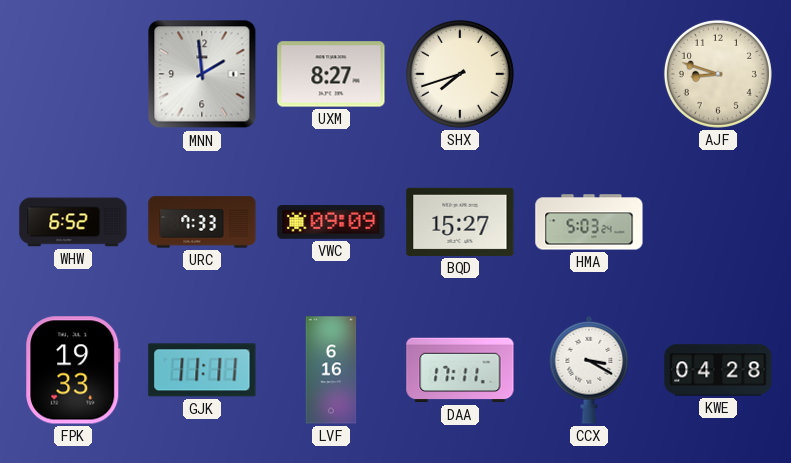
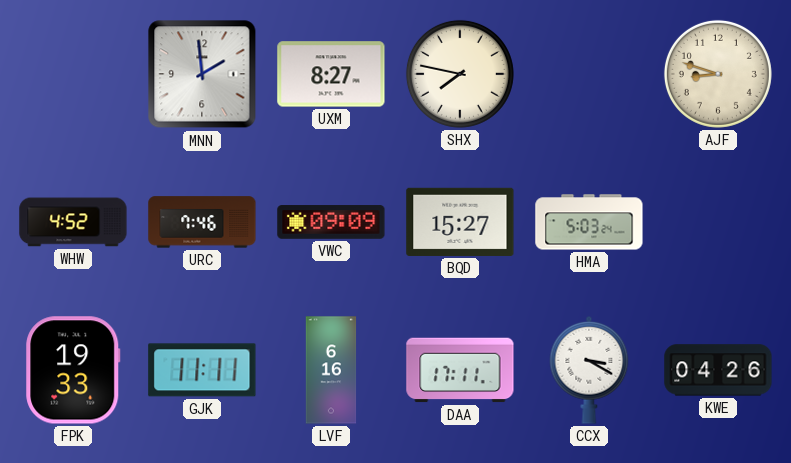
SHX: 7:42 -> 7:47
WHW: 6:52 -> 4:52
URC: 7:33 -> 7:46
KWE: 04:28 -> 04:26
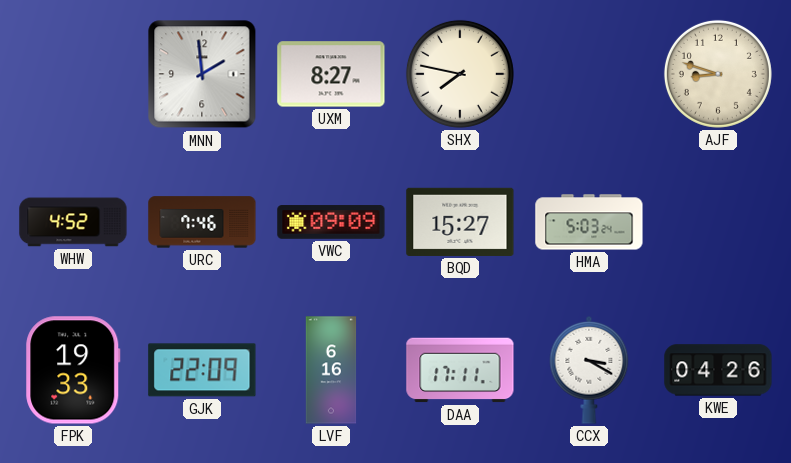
GJK: 11:11 -> 22:09
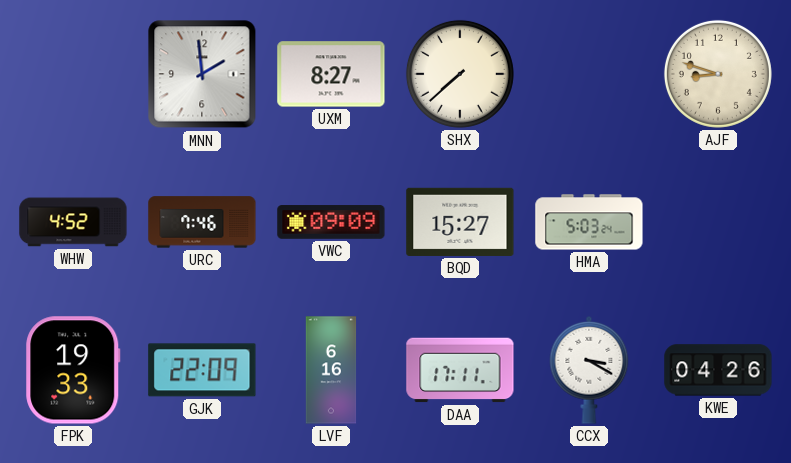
SHX: 7:47 -> 7:38
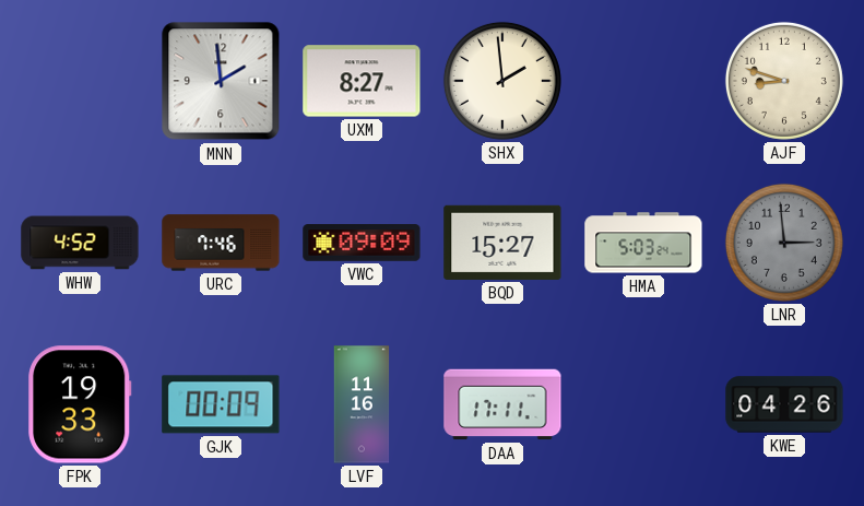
SHX: 7:38 -> 1:59
LNR: none -> 2:59
GJK: 22:09 -> 00:09
LVF: 6:16 -> 11:16
CCX: 3:20 -> none
